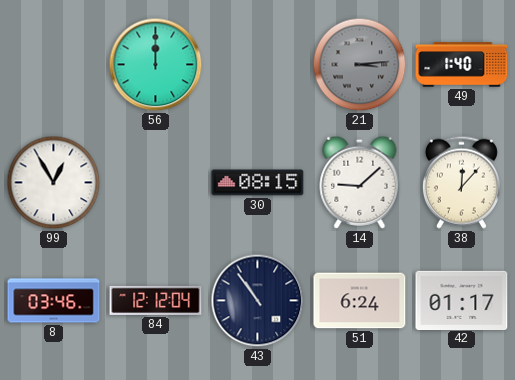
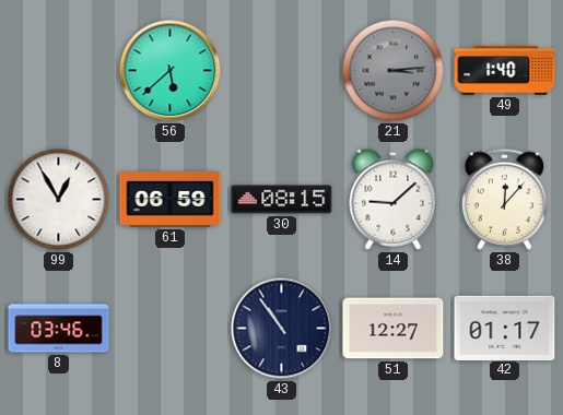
56: 12:00 -> 5:38
61: none -> 06:59
84: 12:12 -> none
51: 6:24 -> 12:27
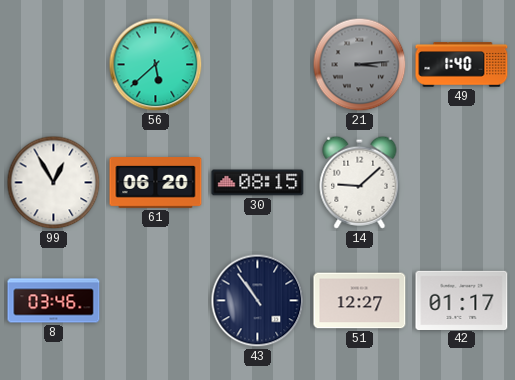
61: 06:59 -> 06:20
38: 12:07 -> none
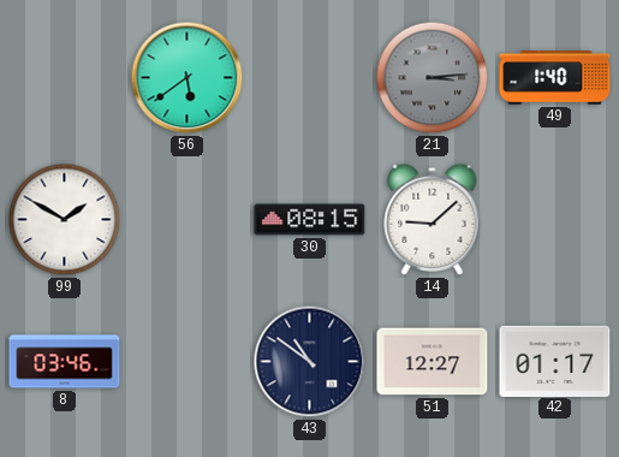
56: 5:38 -> 5:39
99: 12:55 -> 1:50
61: 06:20 -> none
43: 10:54 -> 10:51
